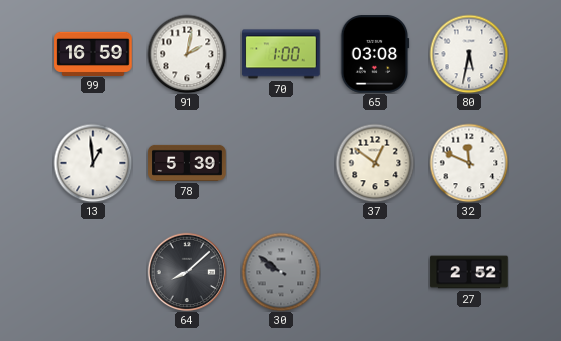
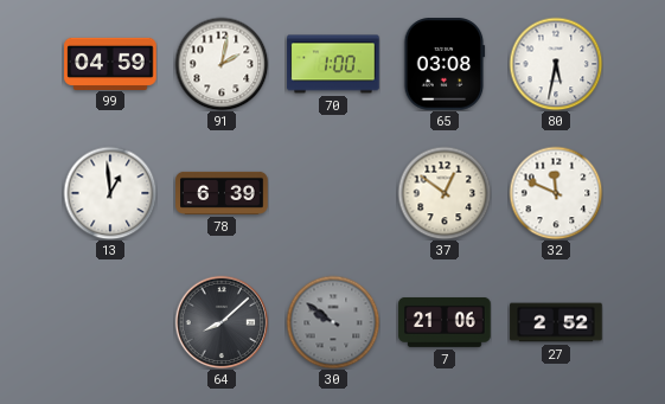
99: 16:59 -> 04:59
78: 5:39 -> 6:39
7: none -> 21:06
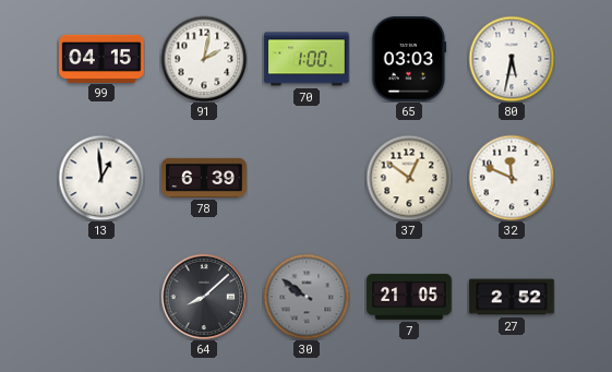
99: 04:59 -> 04:15
65: 03:08 -> 03:03
7: 21:06 -> 21:05
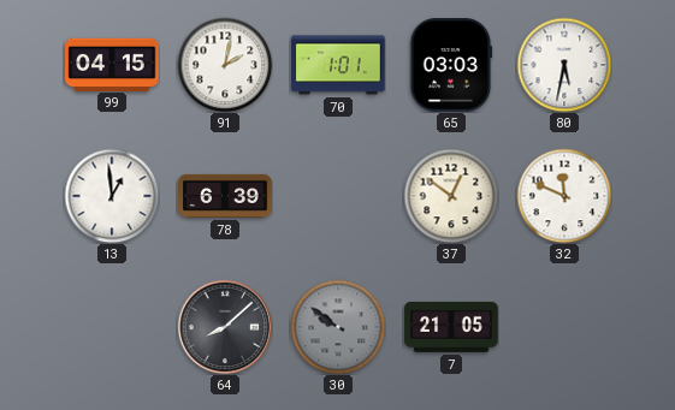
70: 1:00 -> 1:01
27: 2:52 -> none
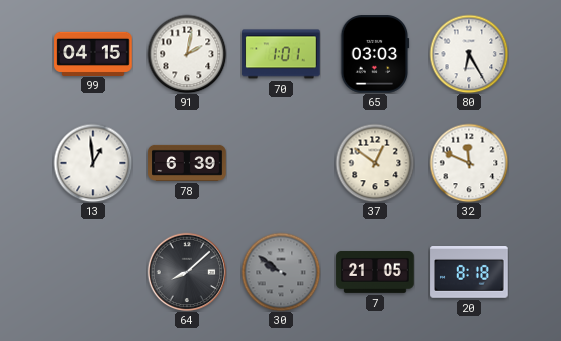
80: 5:32 -> 6:25
20: none -> 8:18
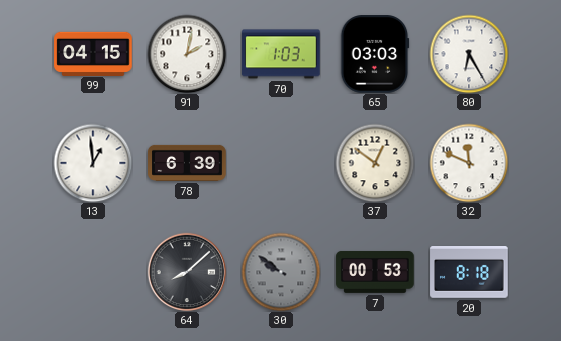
70: 1:01 -> 1:03
7: 21:05 -> 00:53
